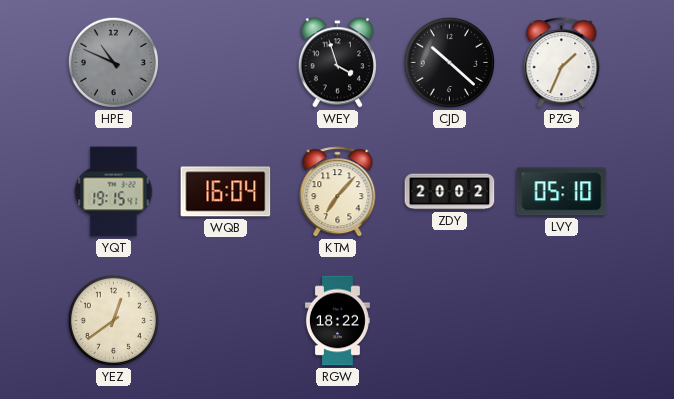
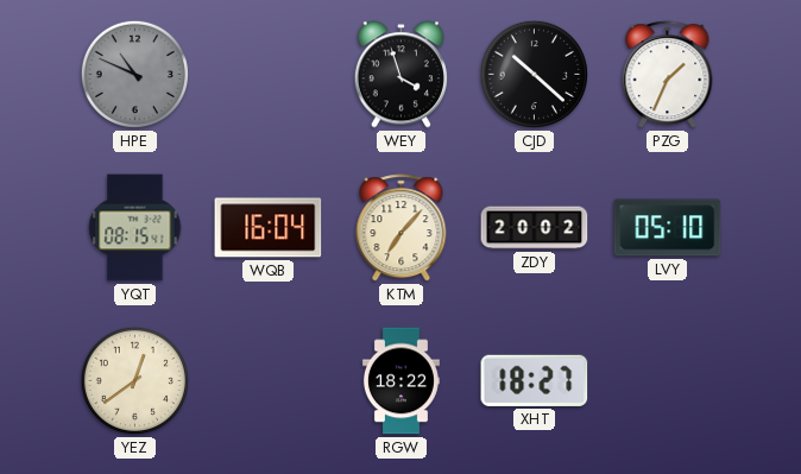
YQT: 19:15 -> 08:15
XHT: none -> 18:27
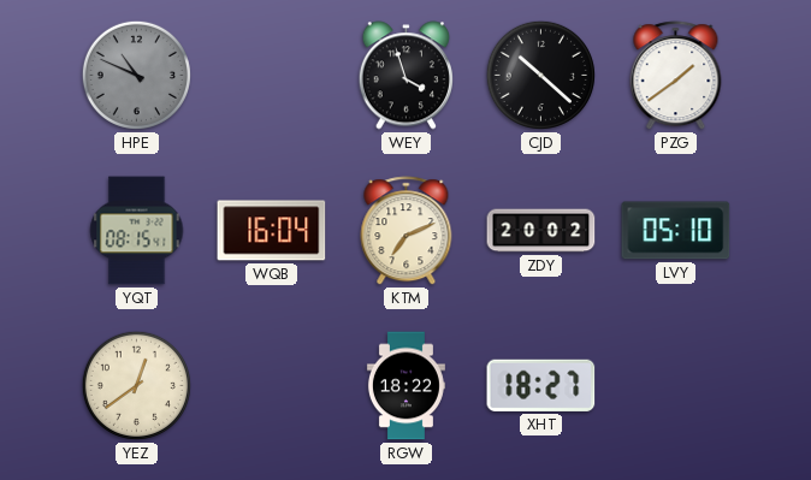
PZG: 1:34 -> 1:39
KTM: 7:07 -> 7:11
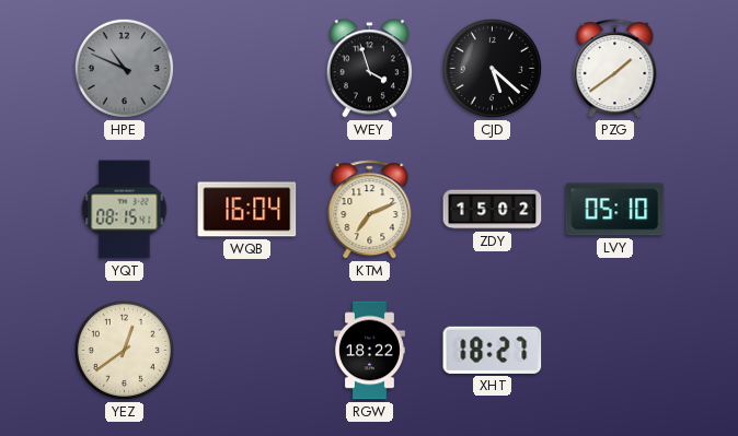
CJD: 10:22 -> 5:22
ZDY: 20:02 -> 15:02
